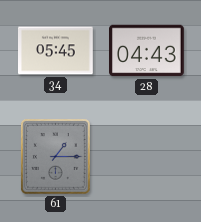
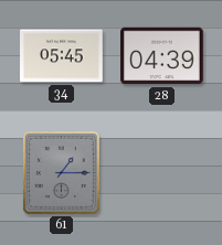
28: 04:43 -> 04:39
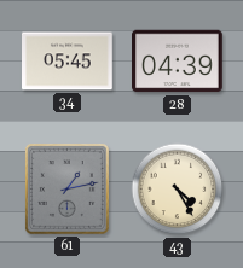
61: 1:15 -> 1:13
43: none -> 4:25
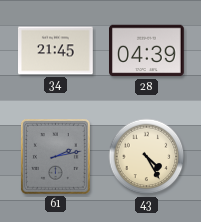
34: 05:45 -> 21:45
61: 1:13 -> 2:13
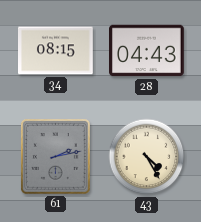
34: 21:45 -> 08:15
28: 04:39 -> 04:43
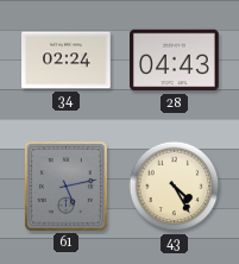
34: 08:15 -> 02:24
61: 2:13 -> 5:13
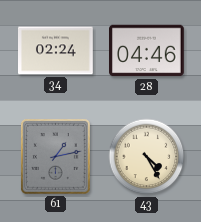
28: 04:43 -> 04:46
61: 5:13 -> 1:13
